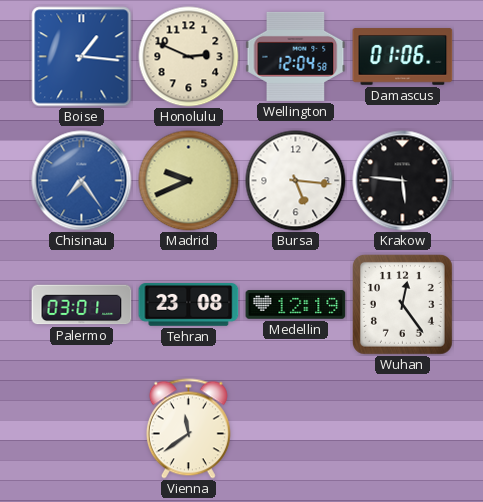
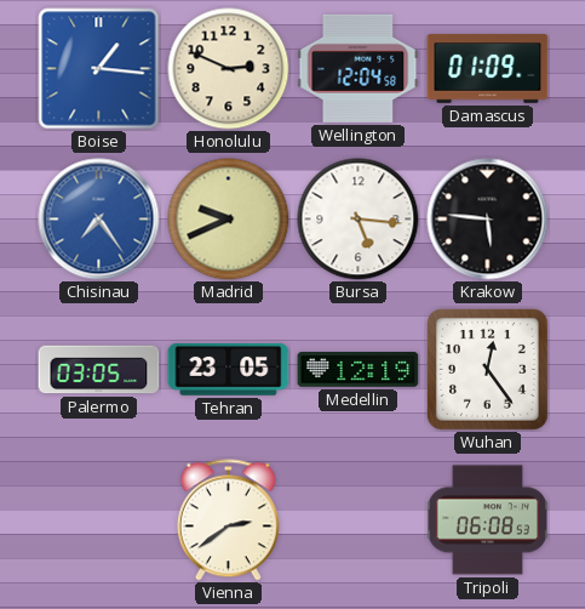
Damascus: 01:06 -> 01:09
Palermo: 03:01 -> 03:05
Tehran: 23:08 -> 23:05
Vienna: 11:39 -> 2:39
Tripoli: none -> 06:08
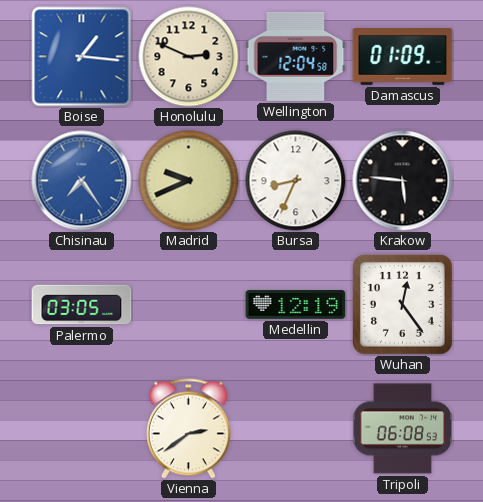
Bursa: 5:16 -> 8:34
Tehran: 23:05 -> none
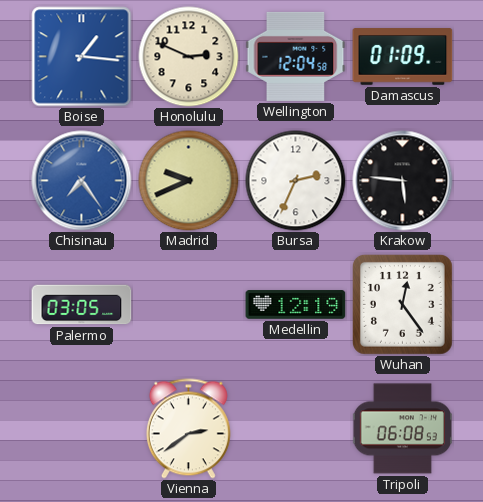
Bursa: 8:34 -> 2:34
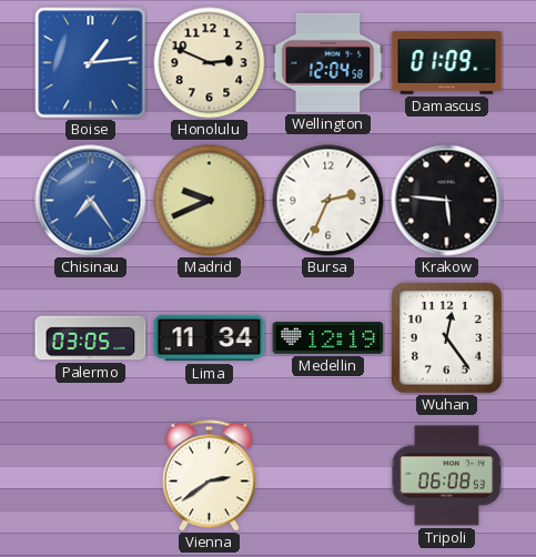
Boise: 1:16 -> 1:14
Lima: none -> 11:34
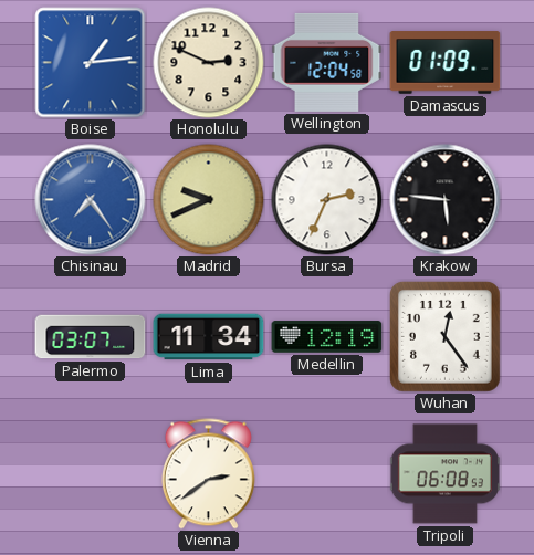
Palermo: 03:05 -> 03:07
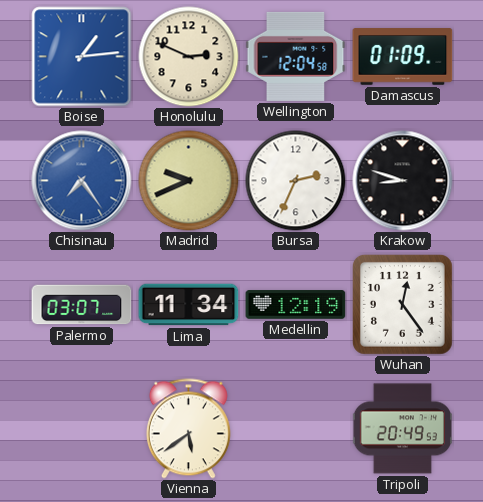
Krakow: 5:46 -> 8:48
Vienna: 2:39 -> 5:39
Tripoli: 06:08 -> 20:49
